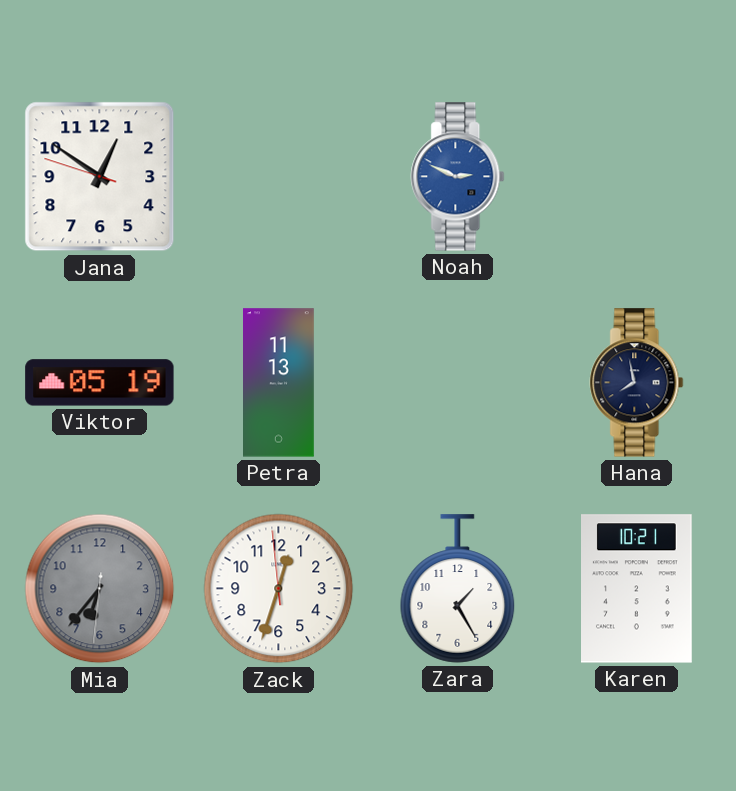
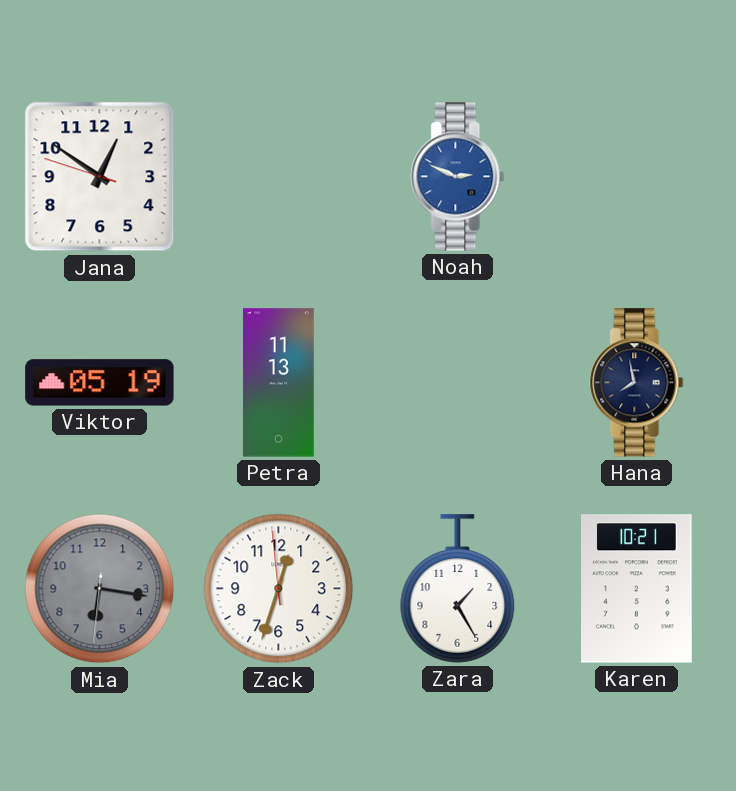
Mia: 6:36 -> 6:16
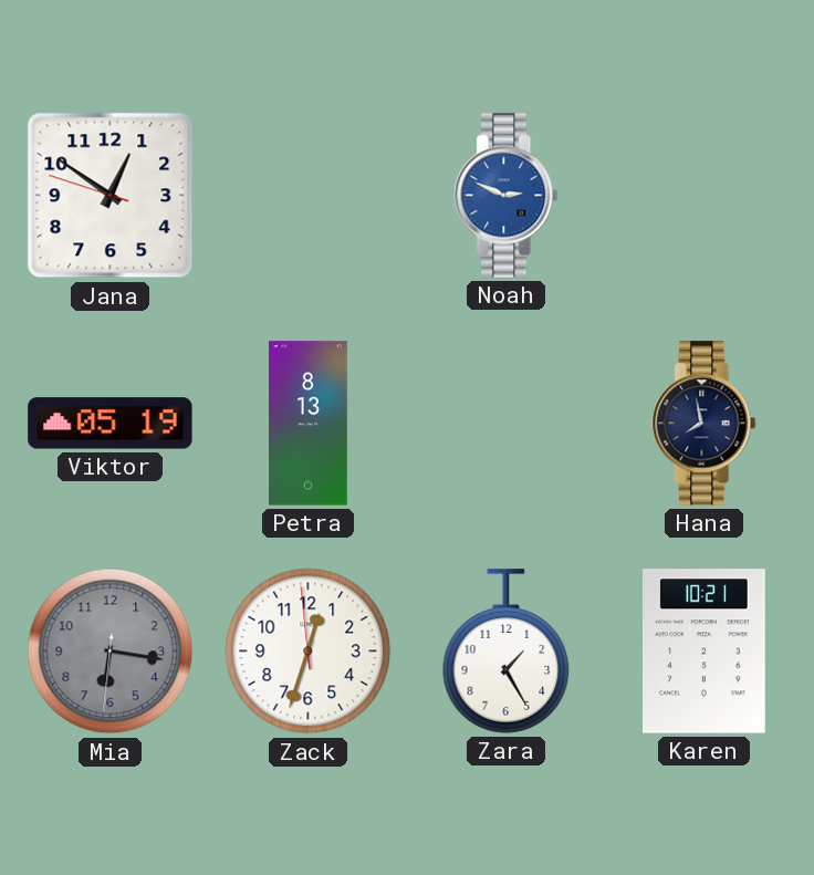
Petra: 11:13 -> 8:13
